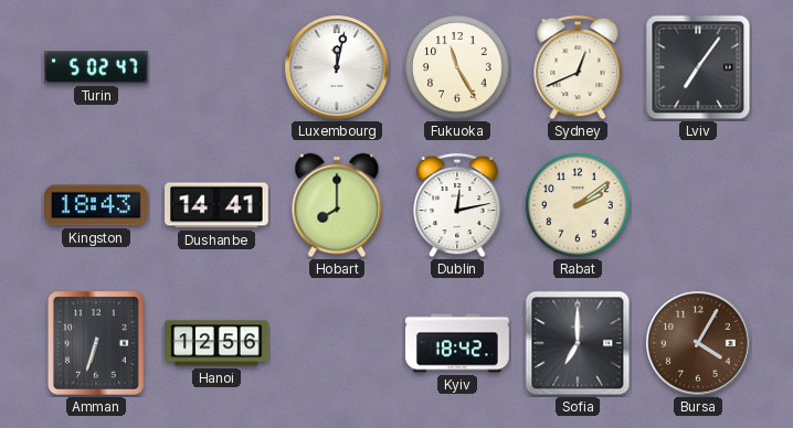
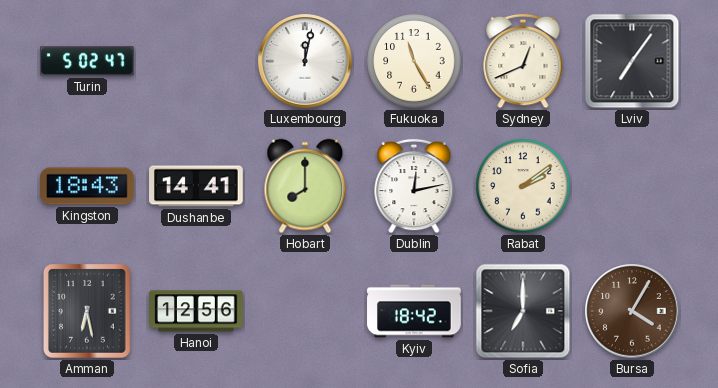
Amman: 6:33 -> 6:28
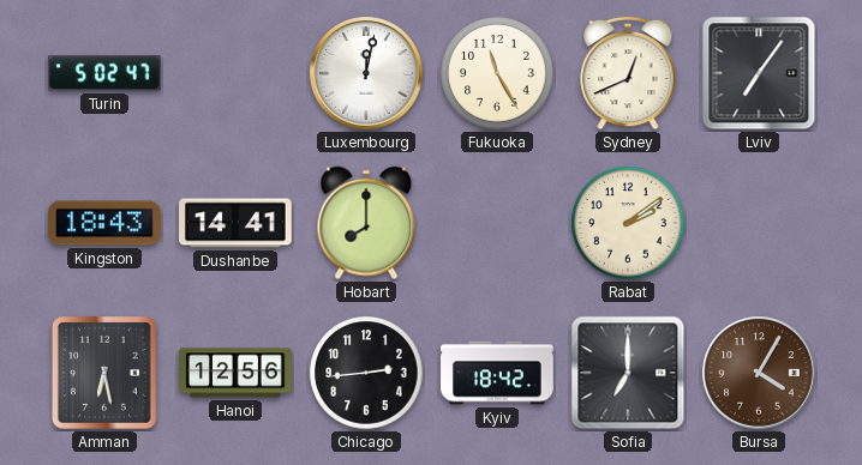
Dublin: 12:13 -> none
Chicago: none -> 2:44
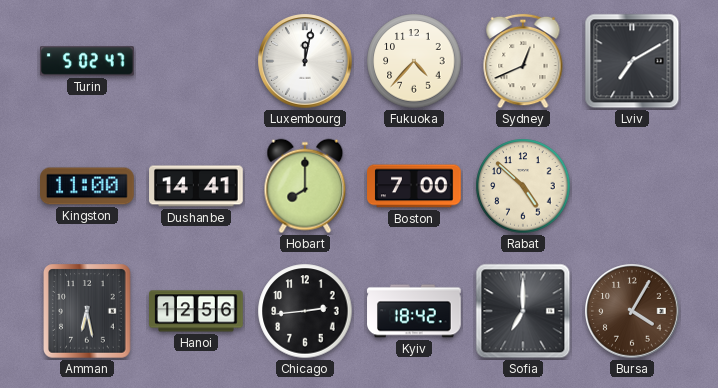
Fukuoka: 11:25 -> 4:37
Lviv: 7:06 -> 7:10
Kingston: 18:43 -> 11:00
Boston: none -> 7:00
Rabat: 2:09 -> 4:52
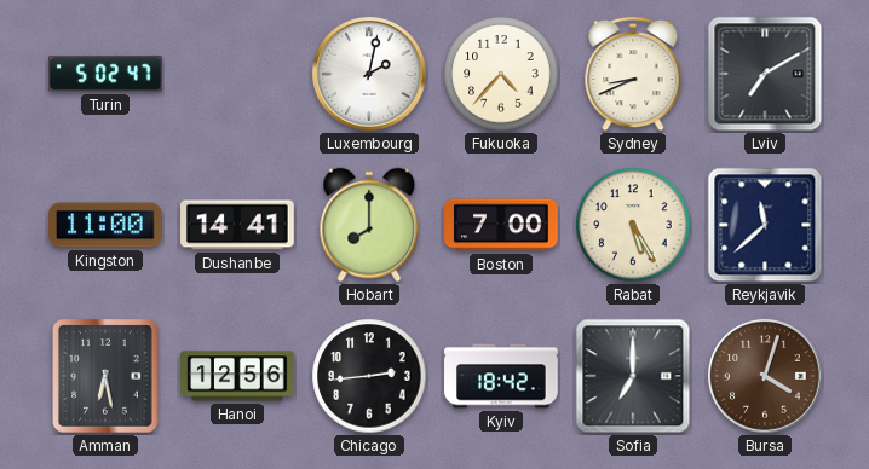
Luxembourg: 12:02 -> 2:02
Sydney: 12:41 -> 8:41
Rabat: 4:52 -> 5:25
Reykjavik: none -> 11:38
Bursa: 4:05 -> 4:03
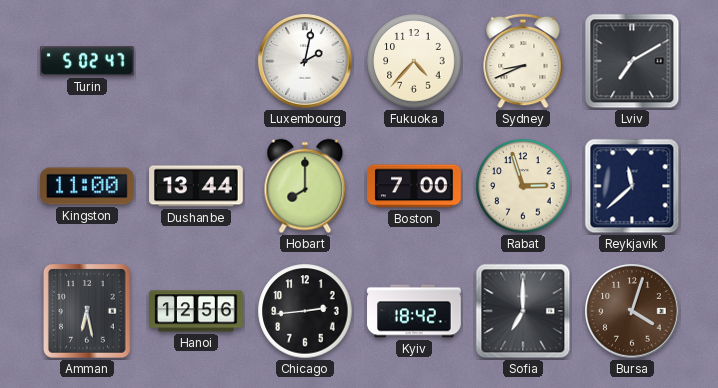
Dushanbe: 14:41 -> 13:44
Rabat: 5:25 -> 2:57
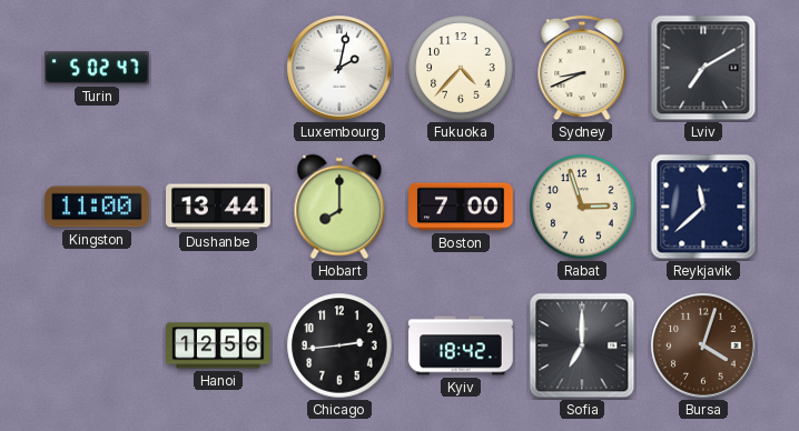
Amman: 6:28 -> none
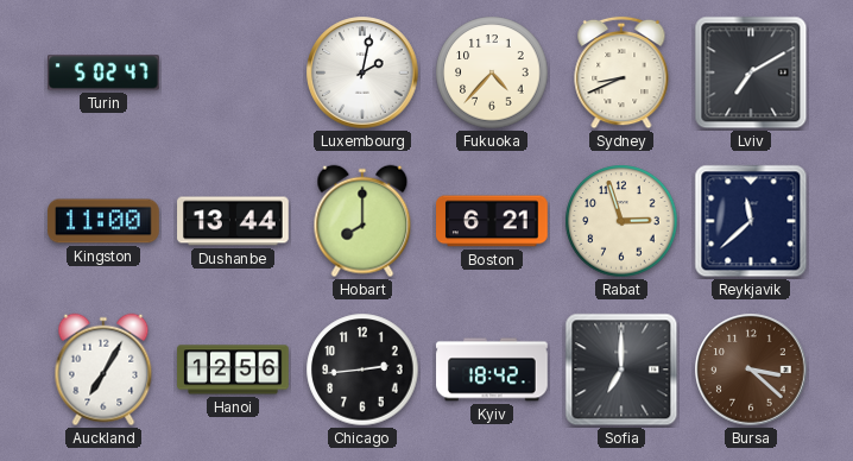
Boston: 7:00 -> 6:21
Auckland: none -> 7:05
Bursa: 4:03 -> 3:22
